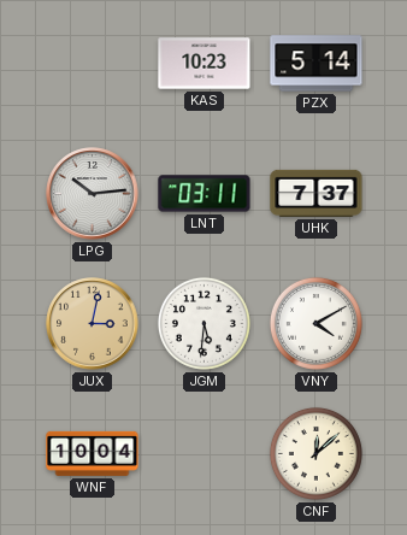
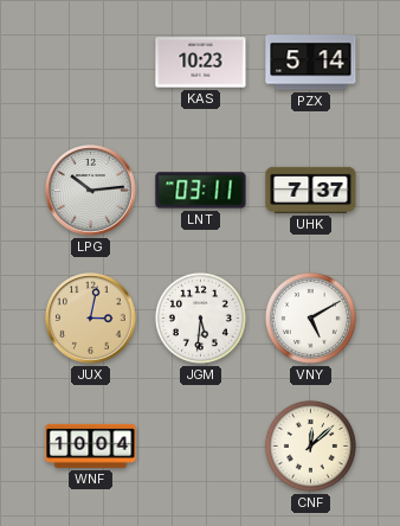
VNY: 4:10 -> 5:10
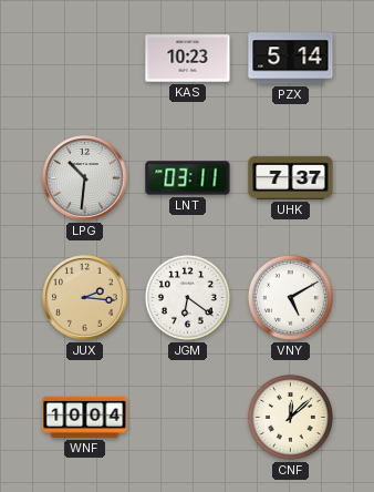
LPG: 10:14 -> 10:31
JUX: 3:02 -> 2:16
JGM: 5:31 -> 6:21
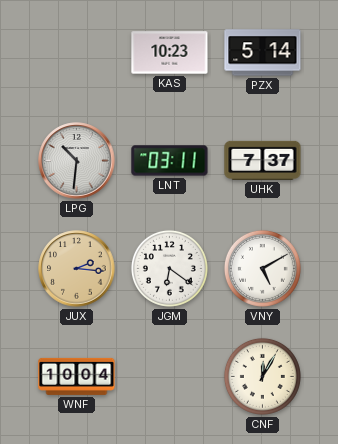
CNF: 12:08 -> 12:05
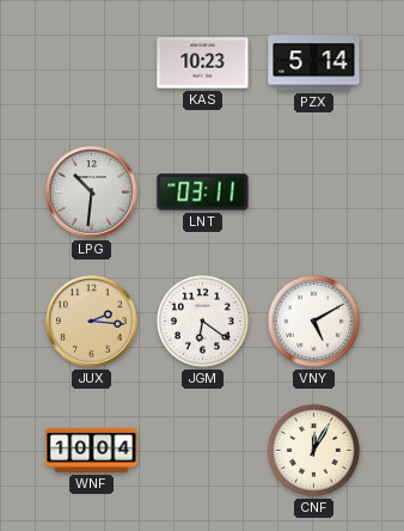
UHK: 7:37 -> none
